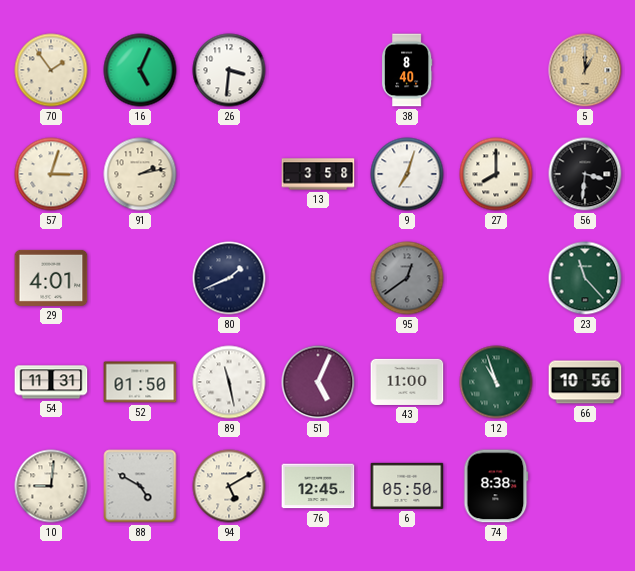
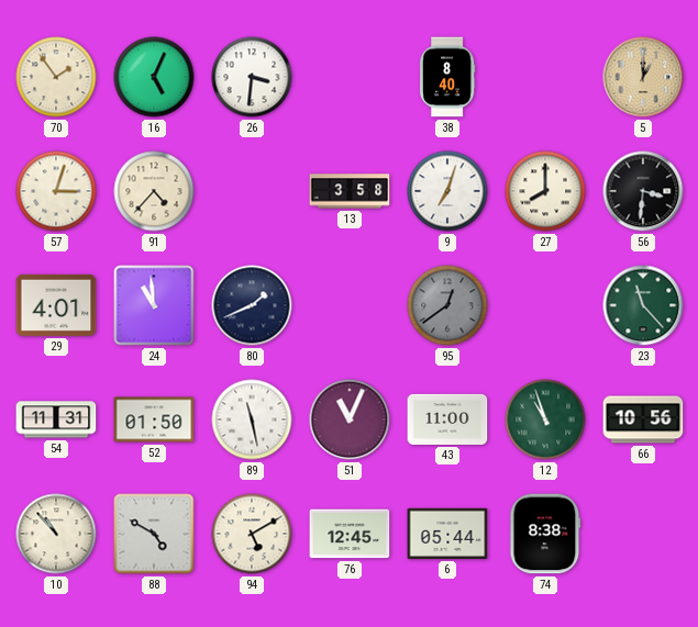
91: 2:13 -> 4:37
24: none -> 10:59
51: 5:04 -> 11:04
10: 9:01 -> 10:53
6: 05:50 -> 05:44
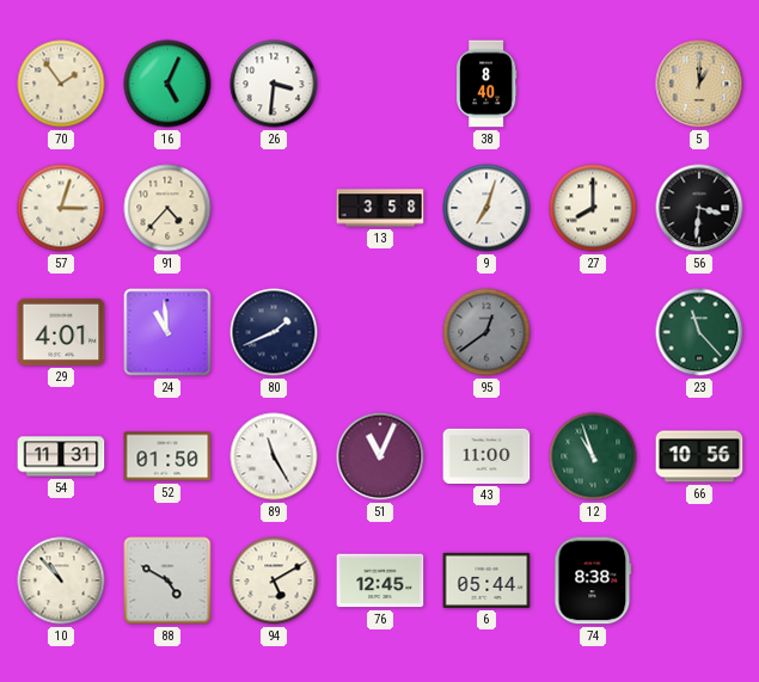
89: 11:28 -> 11:25
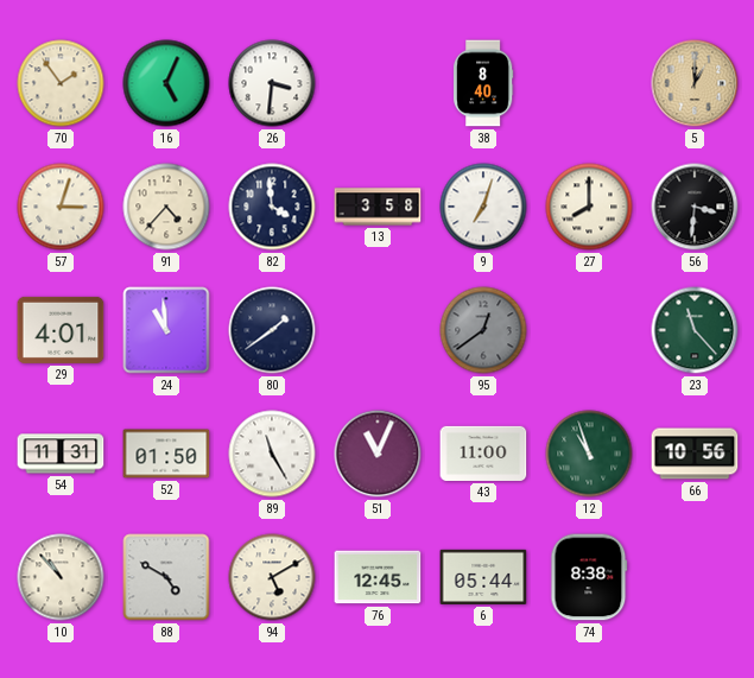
82: none -> 3:59
80: 1:41 -> 1:39
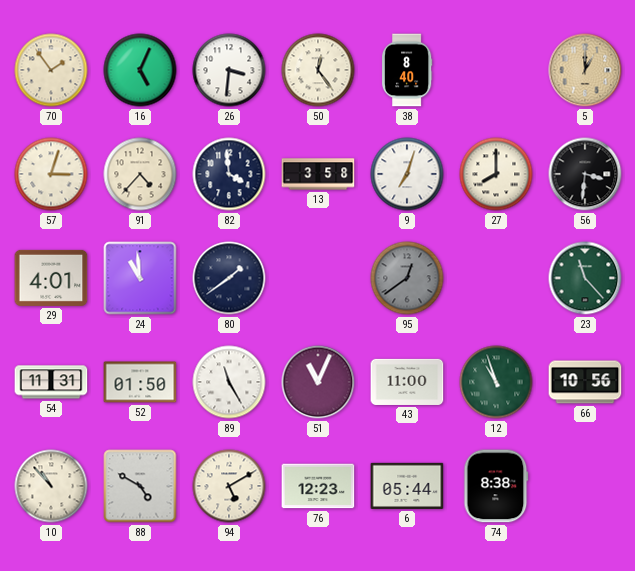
50: none -> 12:24
76: 12:45 -> 12:23
